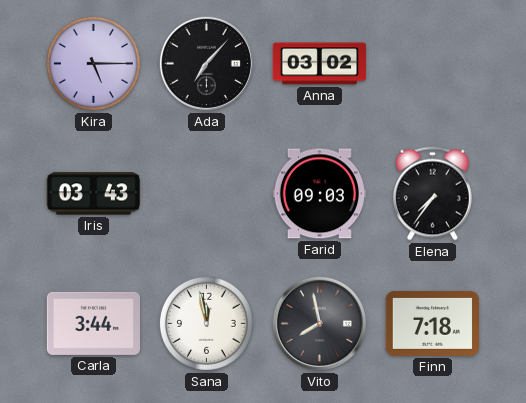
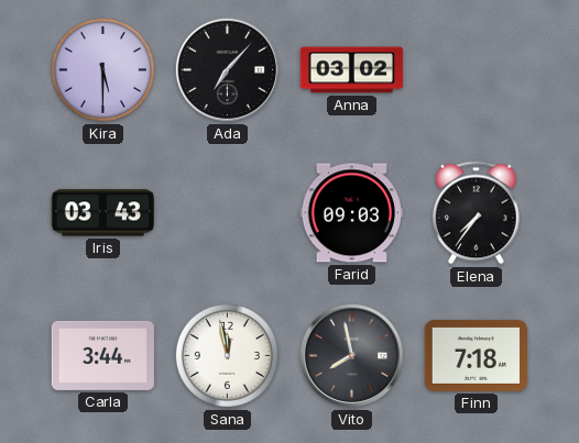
Kira: 5:15 -> 5:30
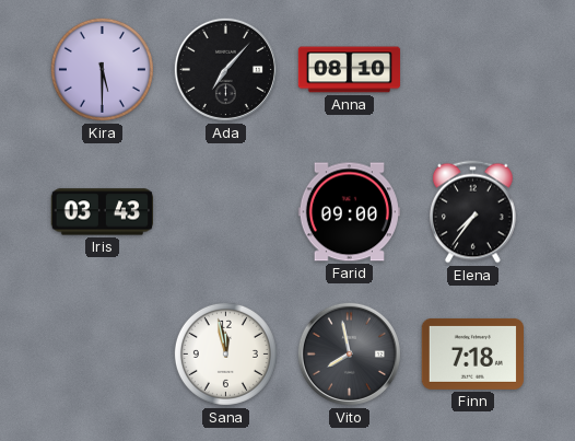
Anna: 03:02 -> 08:10
Farid: 09:03 -> 09:00
Carla: 3:44 -> none
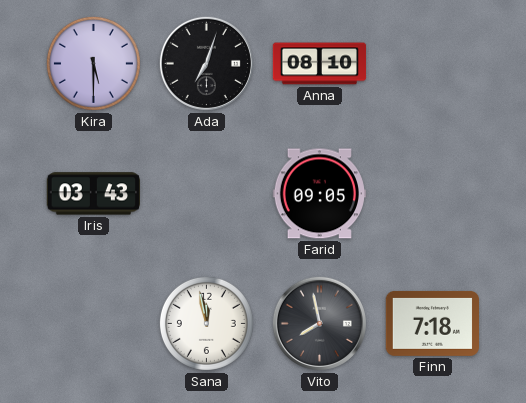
Ada: 7:07 -> 7:03
Farid: 09:00 -> 09:05
Elena: 7:36 -> none
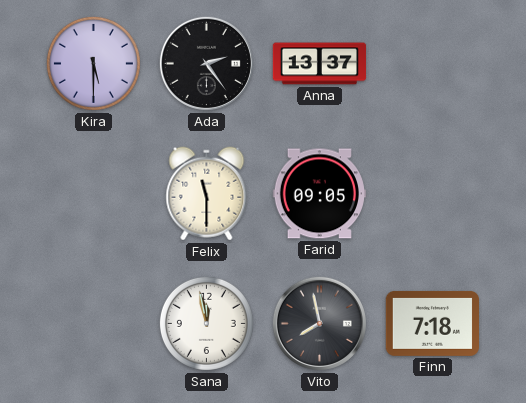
Ada: 7:03 -> 2:24
Anna: 08:10 -> 13:37
Iris: 03:43 -> none
Felix: none -> 11:30
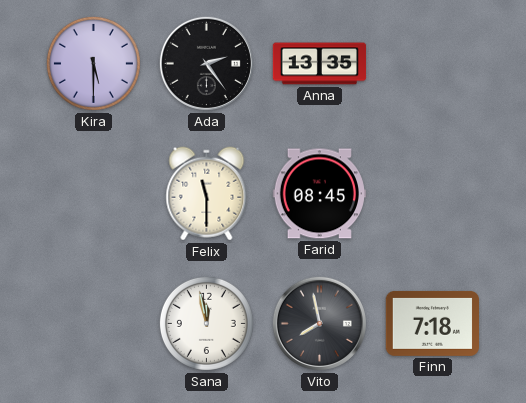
Anna: 13:37 -> 13:35
Farid: 09:05 -> 08:45
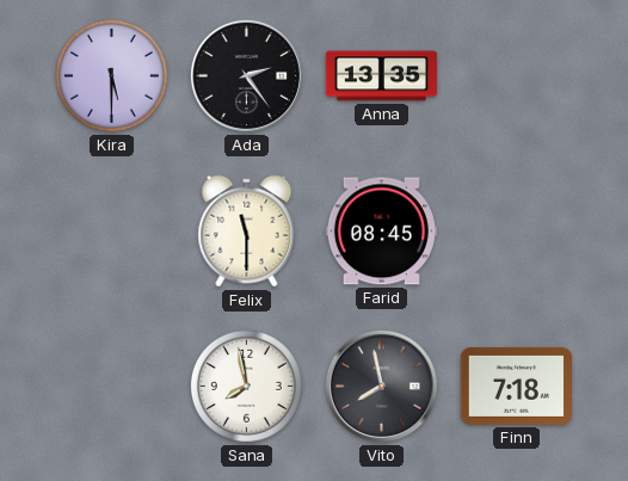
Sana: 11:58 -> 7:58
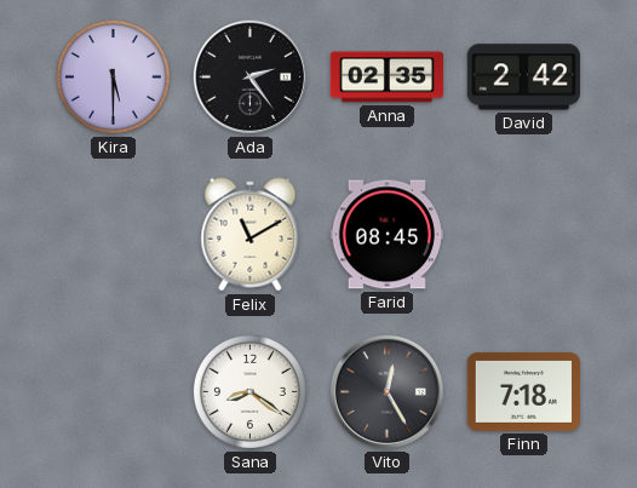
Anna: 13:35 -> 02:35
David: none -> 2:42
Felix: 11:30 -> 11:10
Sana: 7:58 -> 8:21
Vito: 7:58 -> 12:25
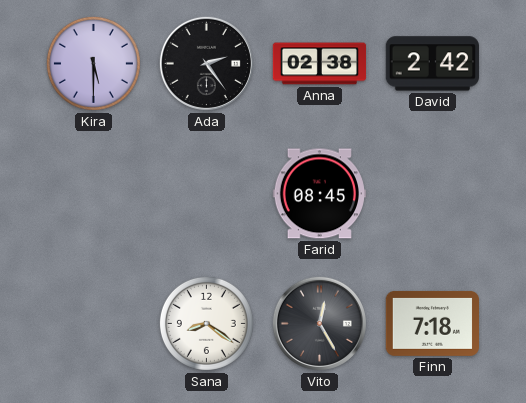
Anna: 02:35 -> 02:38
Felix: 11:10 -> none
